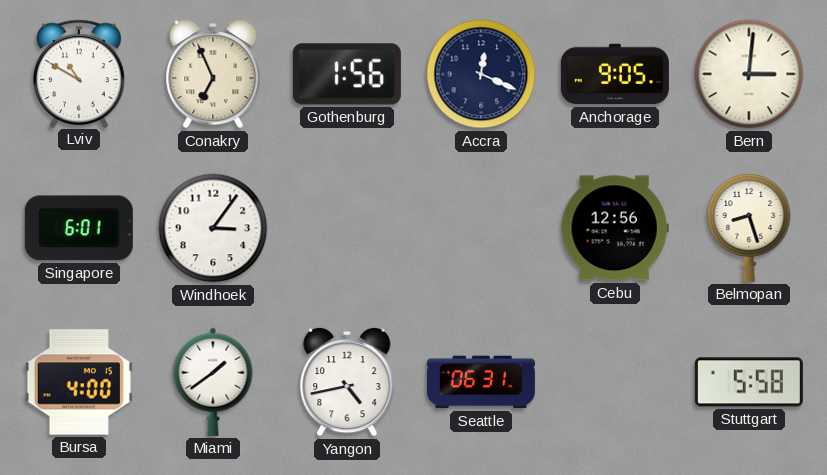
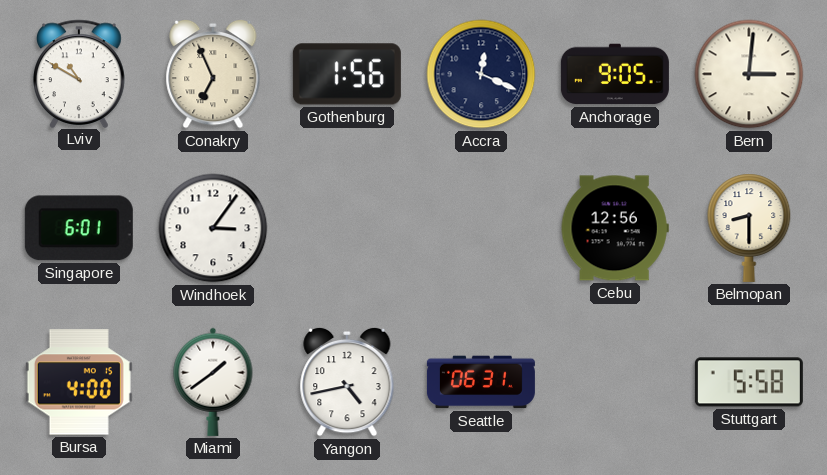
Belmopan: 8:27 -> 8:30
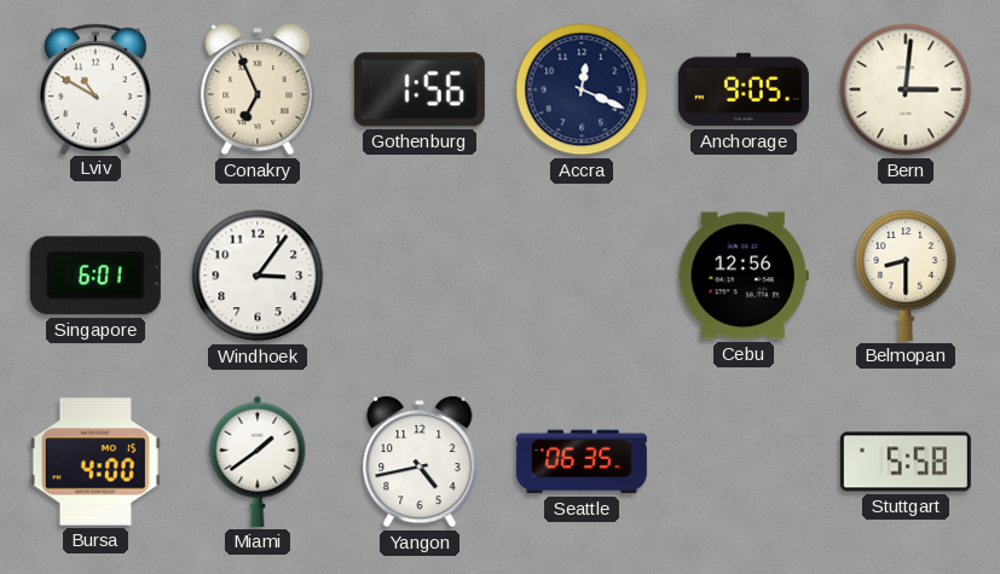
Seattle: 06:31 -> 06:35
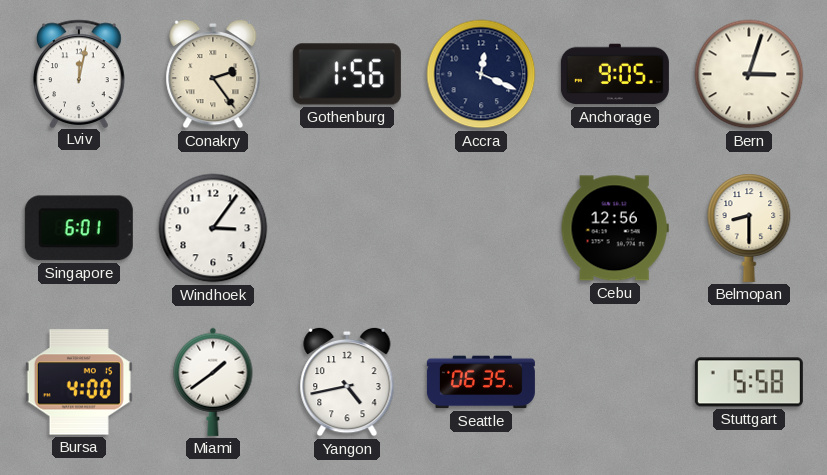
Lviv: 10:50 -> 12:02
Conakry: 6:56 -> 2:24
Bern: 3:01 -> 3:03
